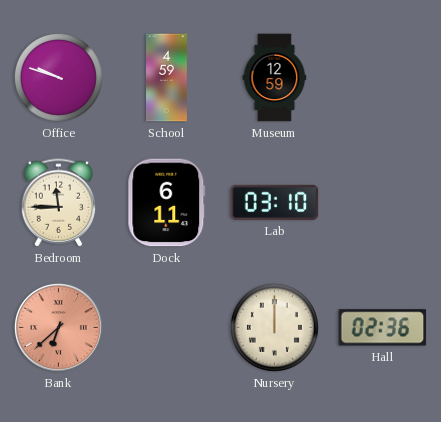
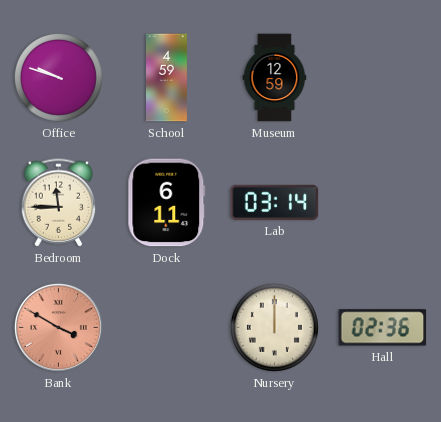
Lab: 03:10 -> 03:14
Bank: 6:38 -> 3:50
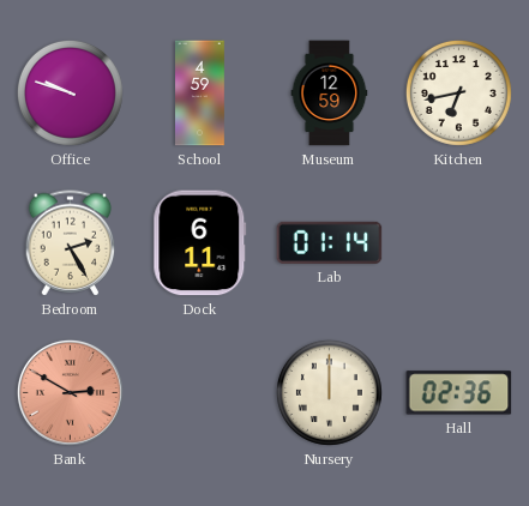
Kitchen: none -> 6:43
Bedroom: 11:45 -> 2:25
Lab: 03:14 -> 01:14
Bank: 3:50 -> 2:50
